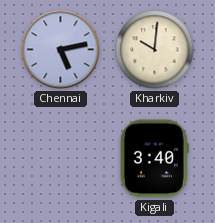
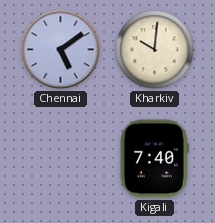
Chennai: 5:13 -> 5:09
Kigali: 3:40 -> 7:40
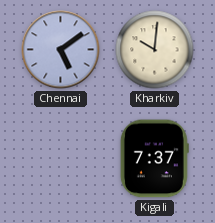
Kigali: 7:40 -> 7:37
